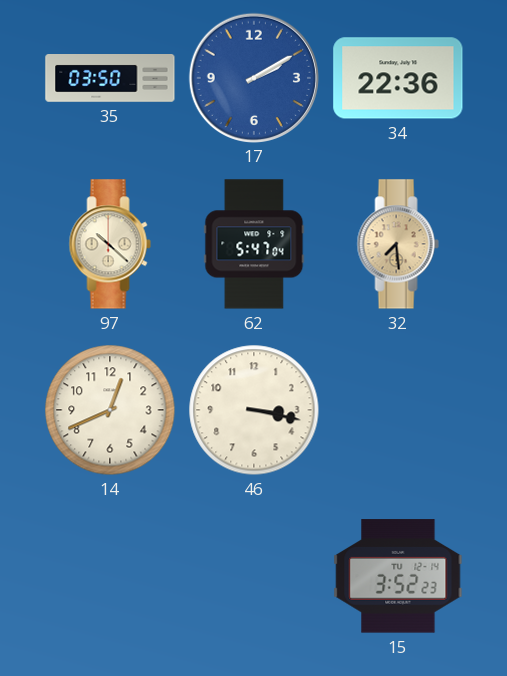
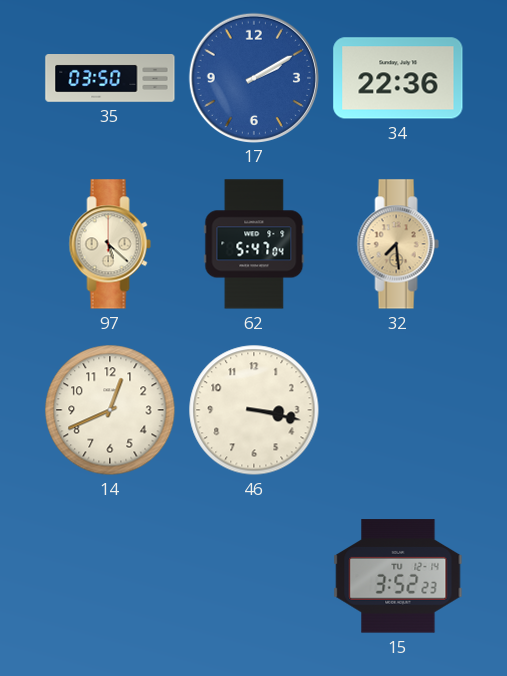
97: 10:22 -> 5:22
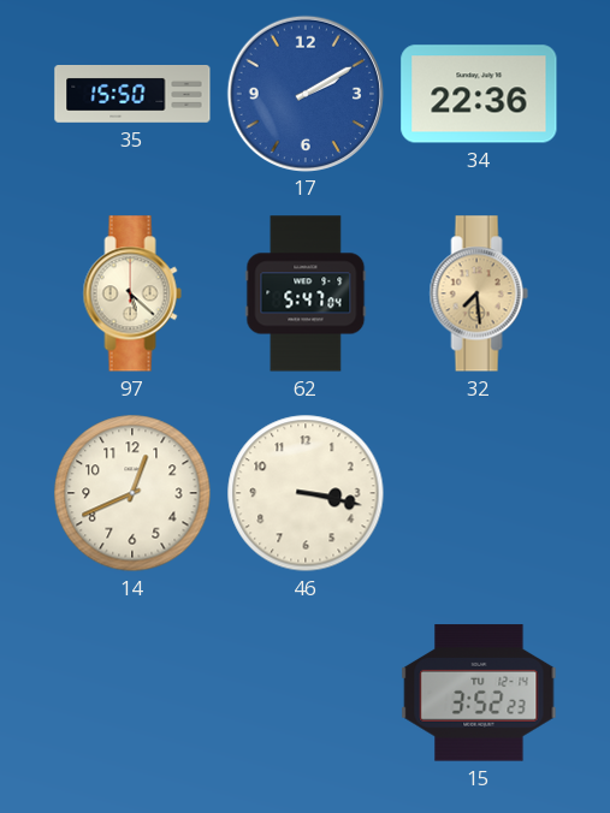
35: 03:50 -> 15:50
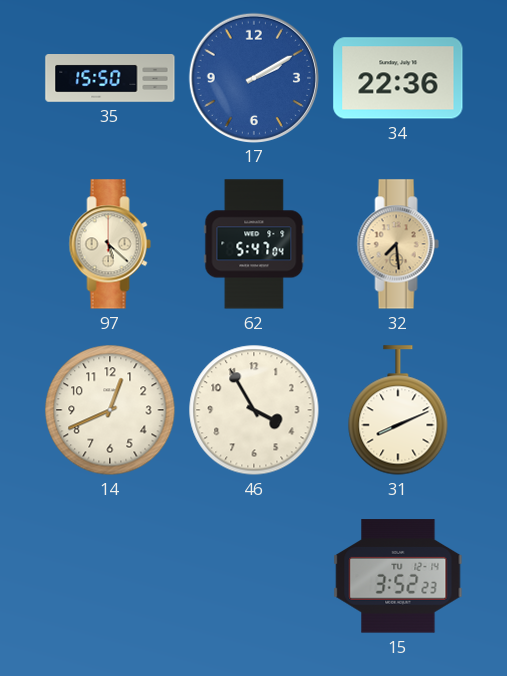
46: 3:17 -> 3:55
31: none -> 8:11
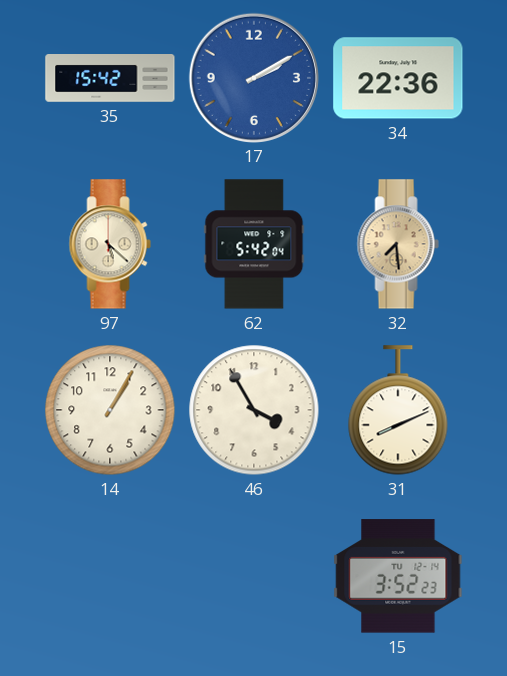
35: 15:50 -> 15:42
62: 5:47 -> 5:42
14: 12:41 -> 1:05
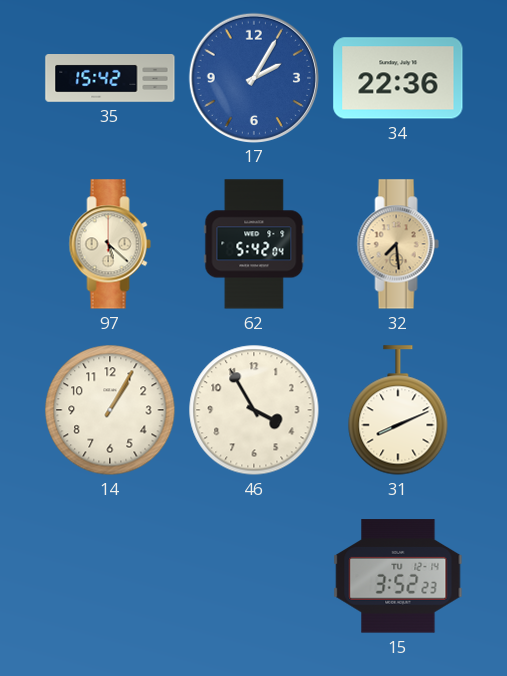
17: 2:10 -> 2:05
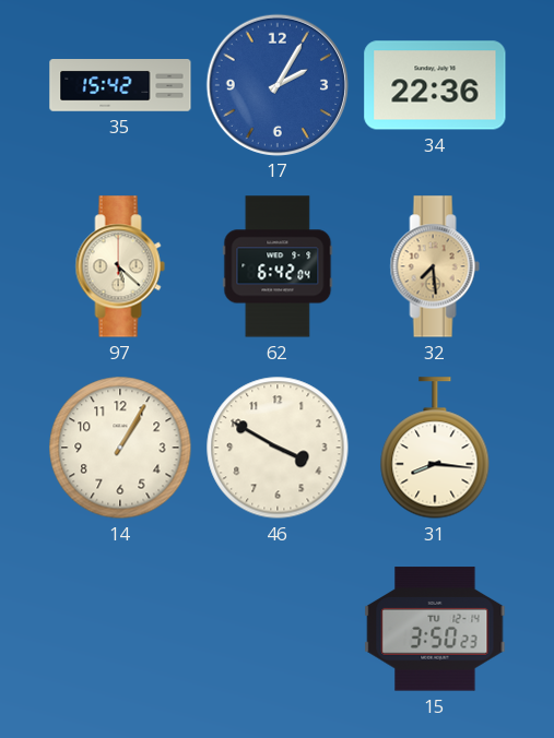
62: 5:42 -> 6:42
46: 3:55 -> 3:50
31: 8:11 -> 8:16
15: 3:52 -> 3:50
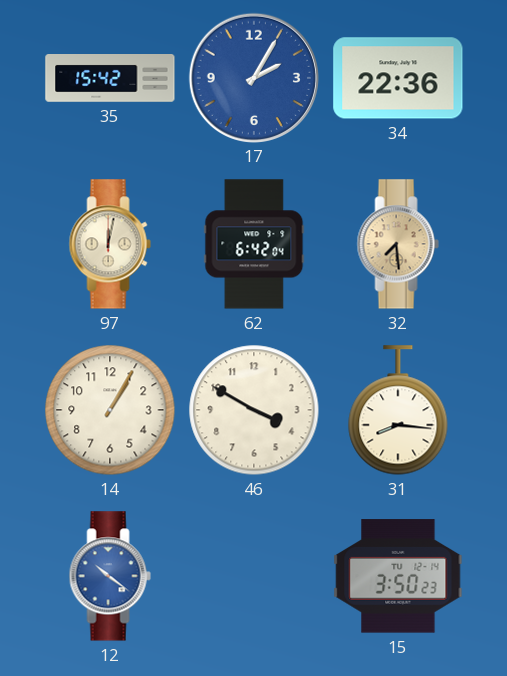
97: 5:22 -> 12:02
12: none -> 10:21
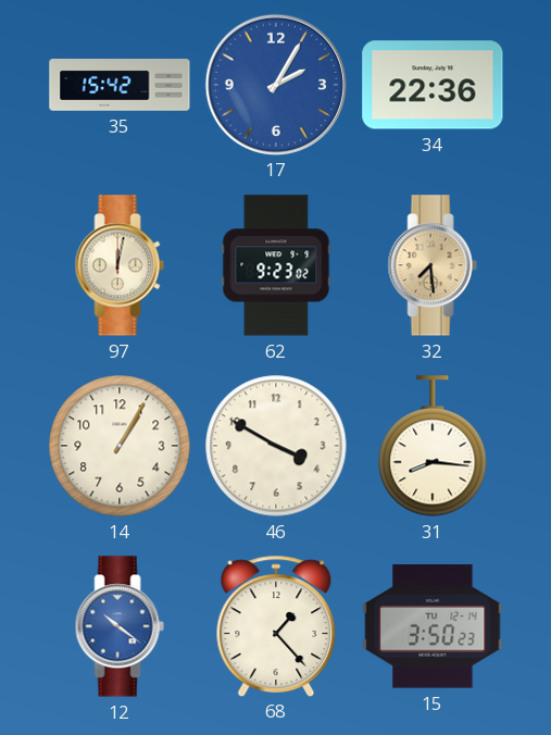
62: 6:42 -> 9:23
68: none -> 1:23
